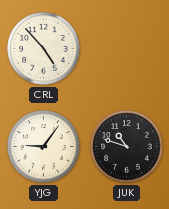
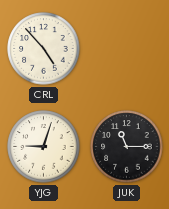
YJG: 9:06 -> 9:03
JUK: 10:48 -> 11:15
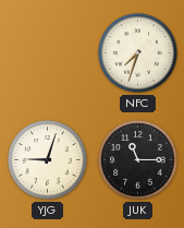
CRL: 4:53 -> none
NFC: none -> 7:33
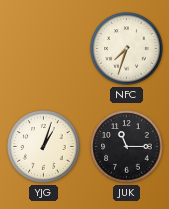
YJG: 9:03 -> 1:03
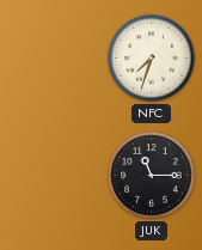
YJG: 1:03 -> none
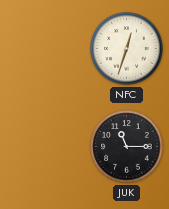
NFC: 7:33 -> 12:33
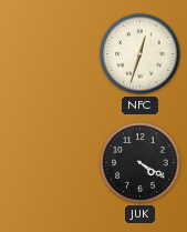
JUK: 11:15 -> 4:20
